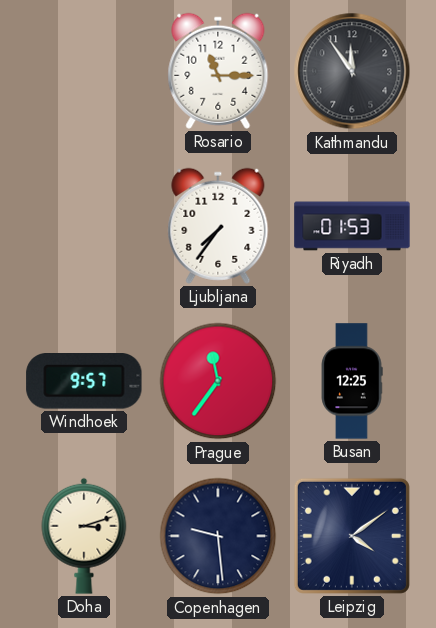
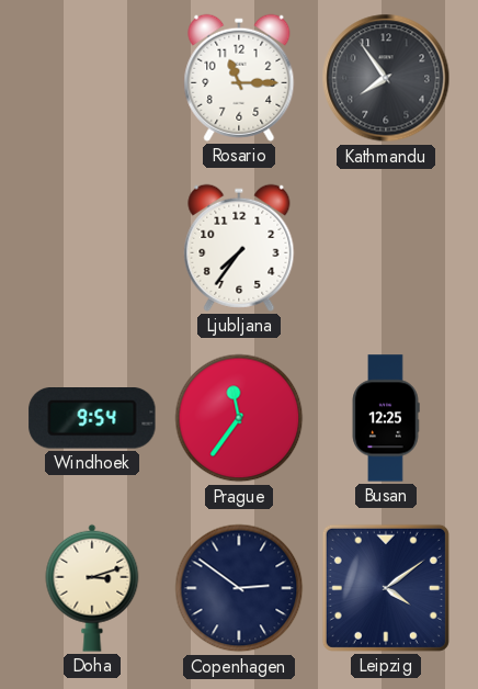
Kathmandu: 11:54 -> 7:54
Riyadh: 01:53 -> none
Windhoek: 9:57 -> 9:54
Copenhagen: 9:29 -> 2:51
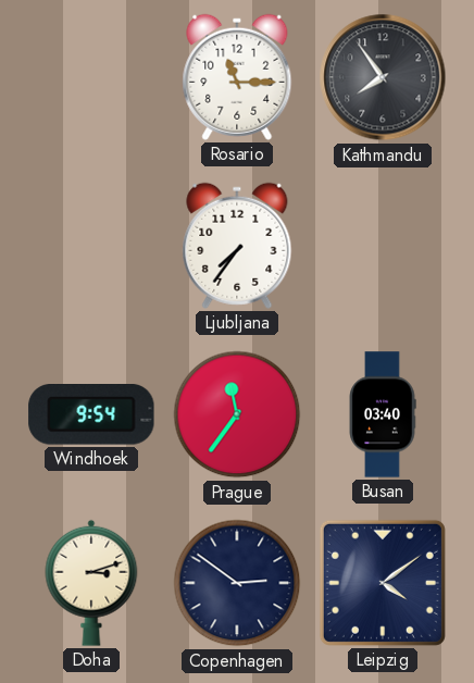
Busan: 12:25 -> 03:40
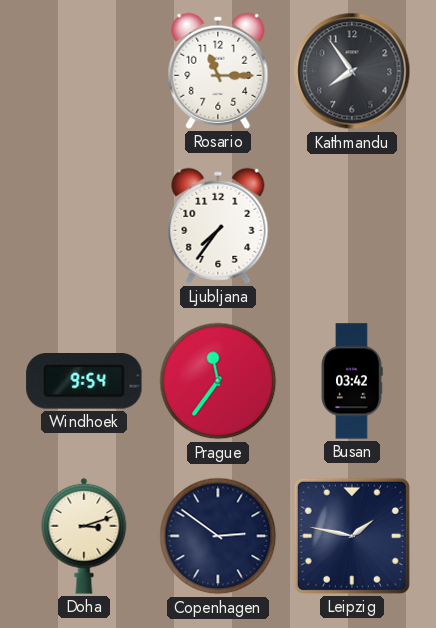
Busan: 03:40 -> 03:42
Leipzig: 4:09 -> 1:47
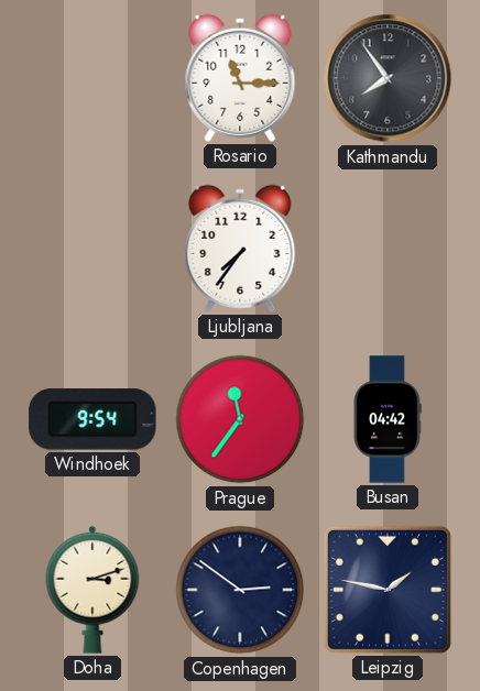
Busan: 03:42 -> 04:42
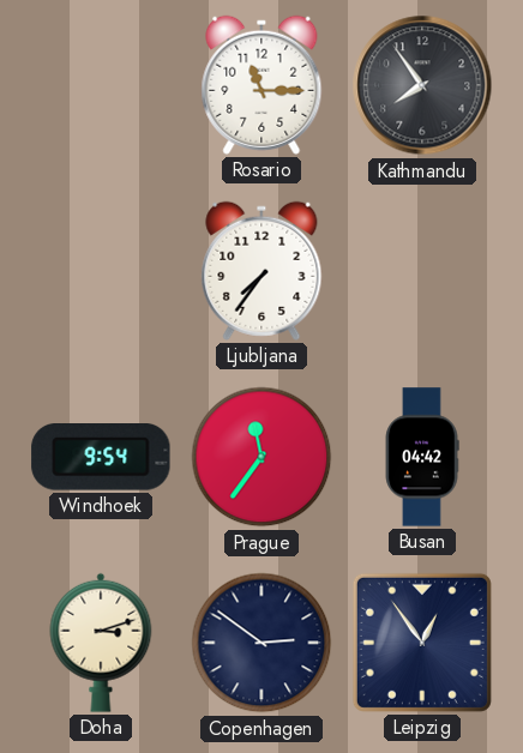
Leipzig: 1:47 -> 12:54
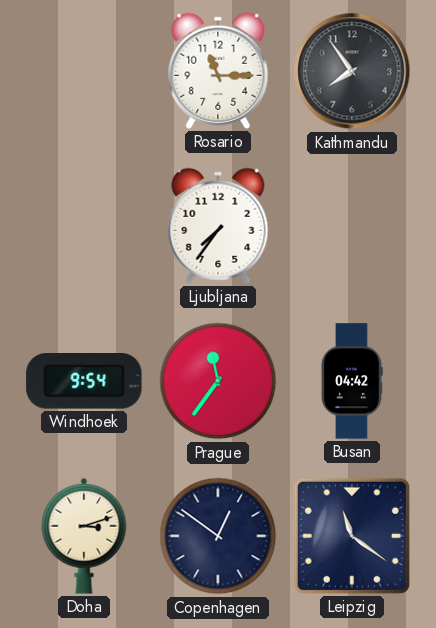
Copenhagen: 2:51 -> 12:51
Leipzig: 12:54 -> 11:21
